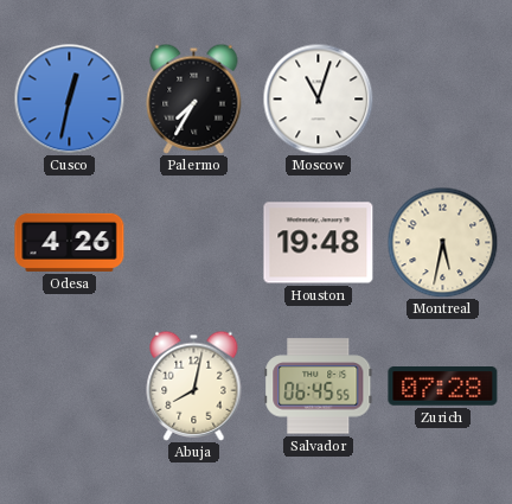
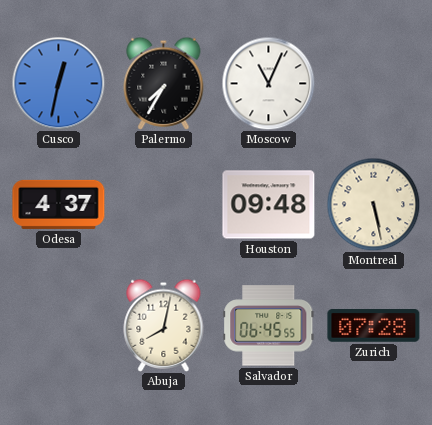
Moscow: 11:03 -> 11:04
Odesa: 4:26 -> 4:37
Houston: 19:48 -> 09:48
Montreal: 5:32 -> 5:28
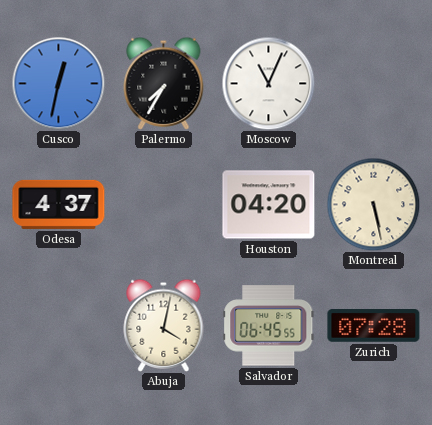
Houston: 09:48 -> 04:20
Abuja: 8:02 -> 4:02
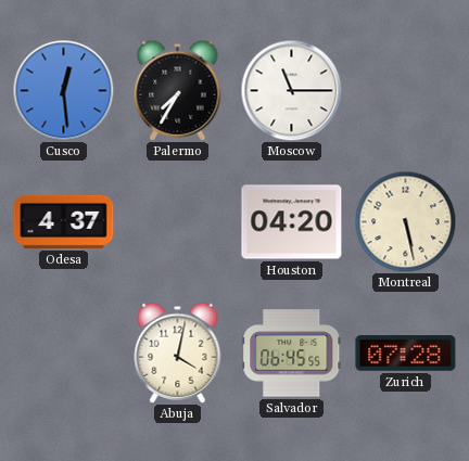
Cusco: 12:32 -> 12:29
Moscow: 11:04 -> 11:15
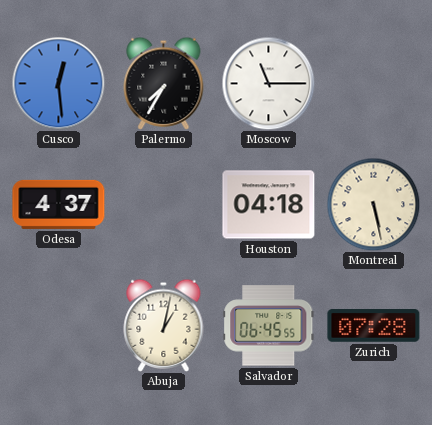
Houston: 04:20 -> 04:18
Abuja: 4:02 -> 1:02
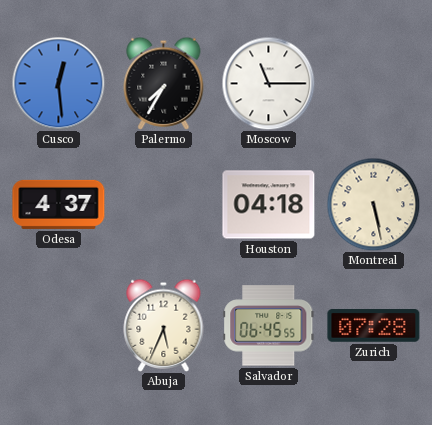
Abuja: 1:02 -> 5:34
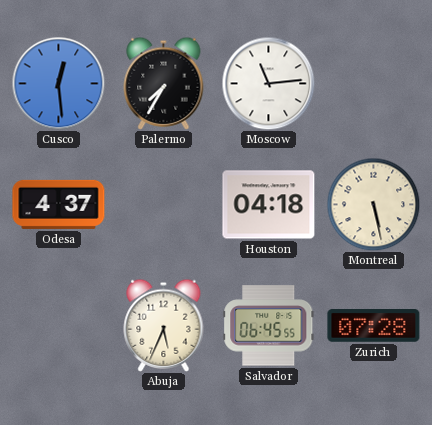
Moscow: 11:15 -> 11:14
